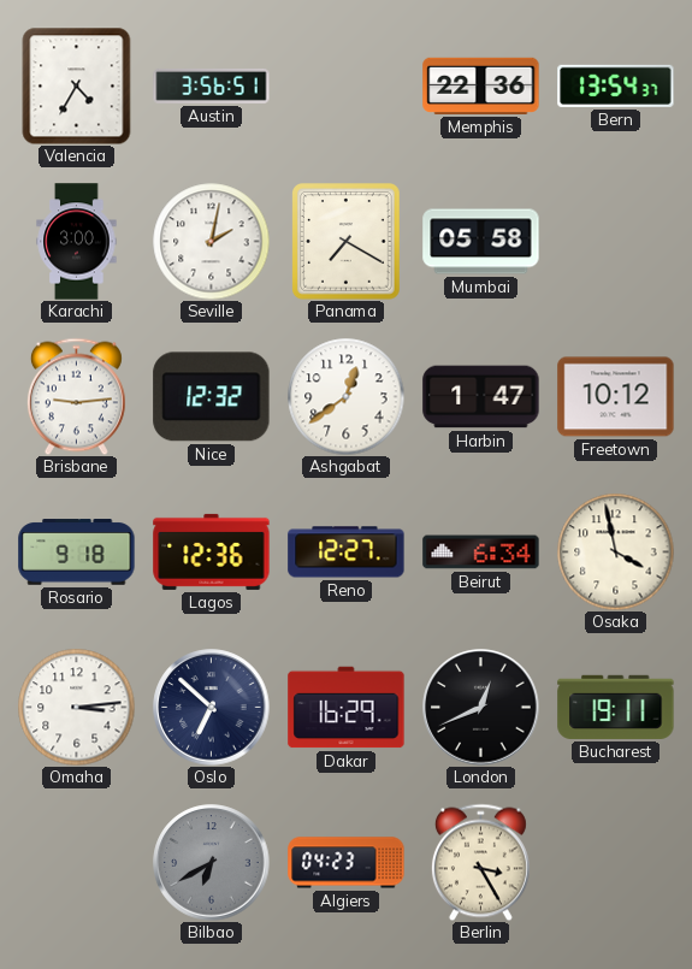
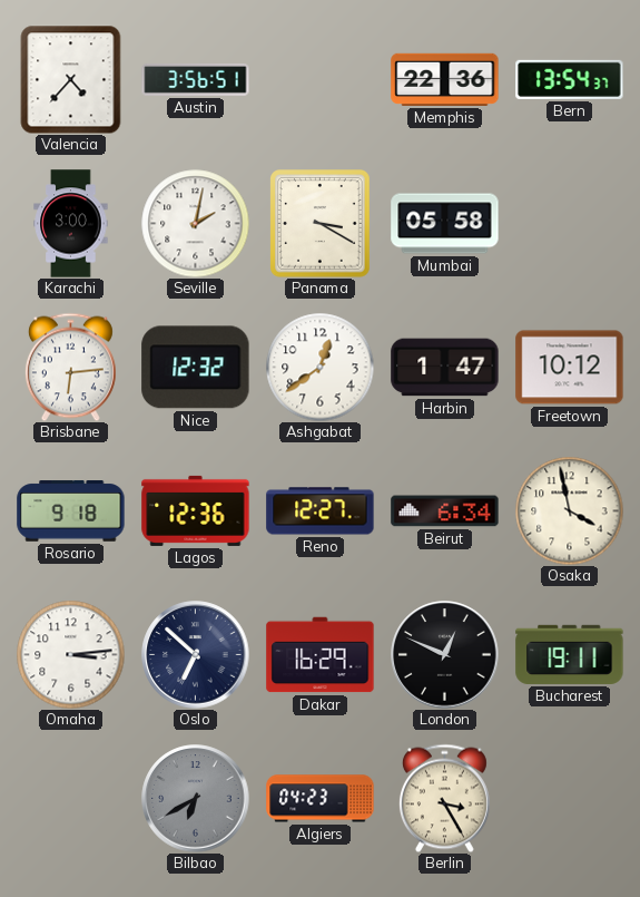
Valencia: 4:35 -> 4:37
Panama: 7:20 -> 3:20
Brisbane: 9:14 -> 6:14
London: 12:41 -> 12:49
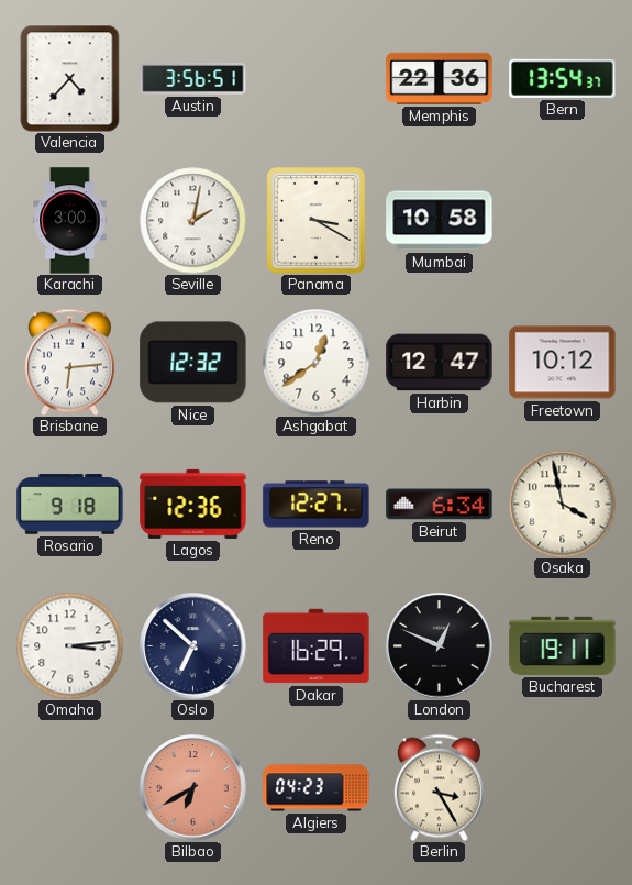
Mumbai: 05:58 -> 10:58
Harbin: 1:47 -> 12:47
Bilbao dial: grey -> salmon
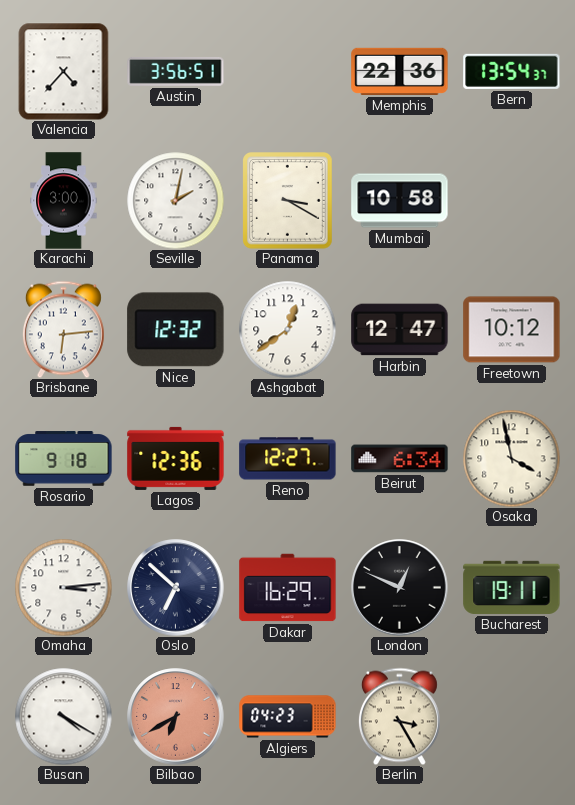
Busan: none -> 4:20
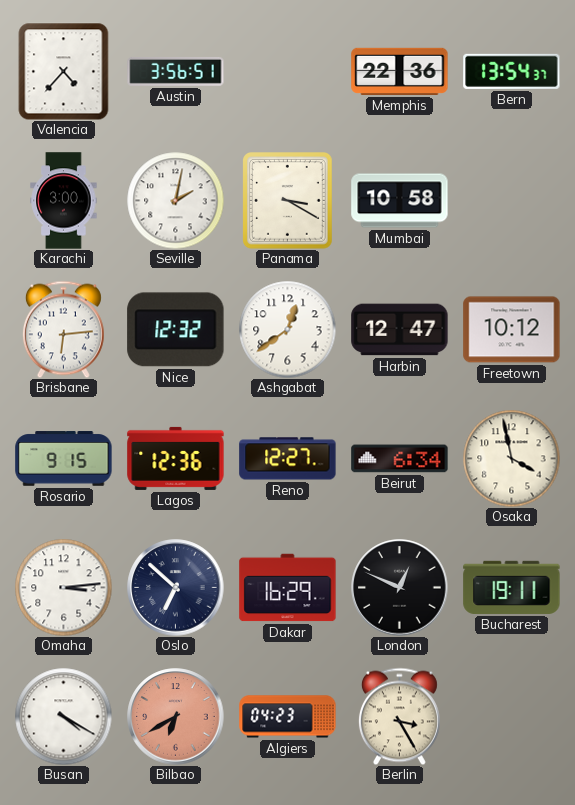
Rosario: 9:18 -> 9:15
